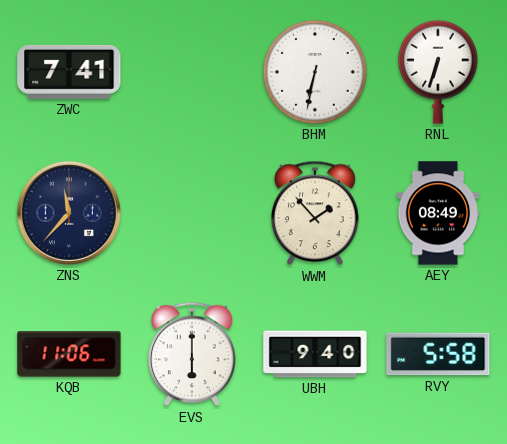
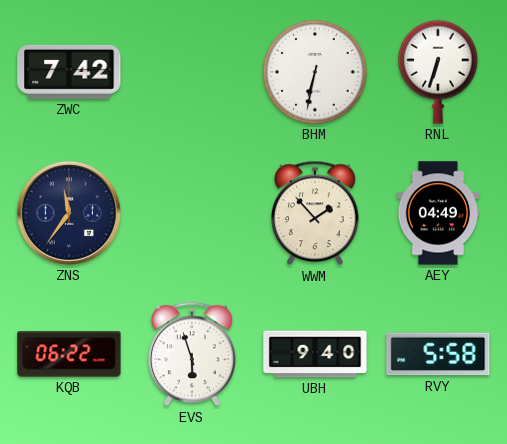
ZWC: 7:41 -> 7:42
ZNS: 11:37 -> 11:36
AEY: 08:49 -> 04:49
KQB: 11:06 -> 06:22
EVS: 6:00 -> 5:57
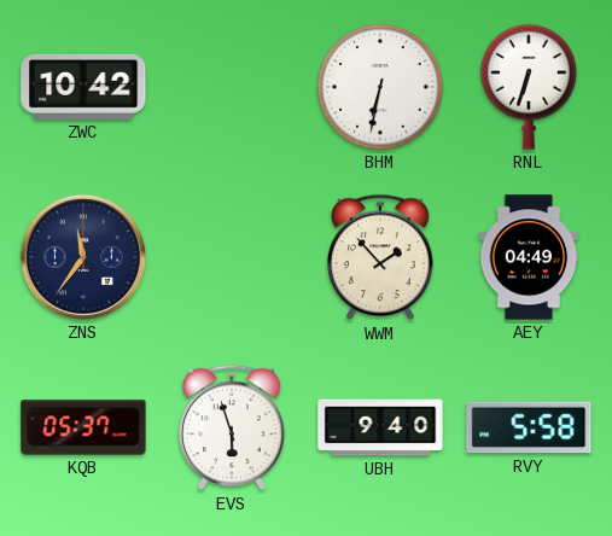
ZWC: 7:42 -> 10:42
KQB: 06:22 -> 05:37
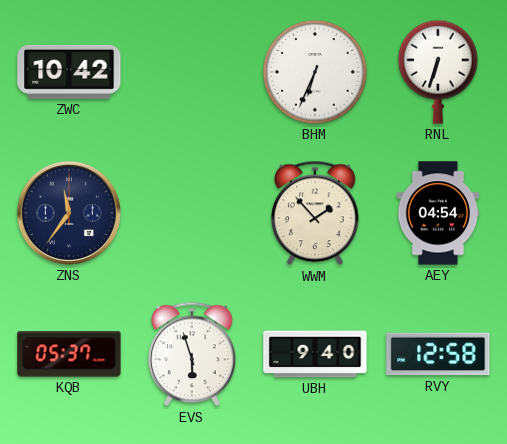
BHM: 6:32 -> 6:34
AEY: 04:49 -> 04:54
RVY: 5:58 -> 12:58
